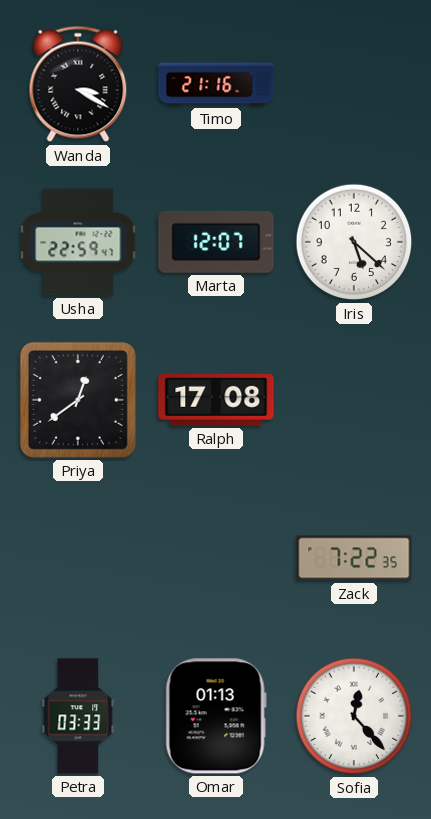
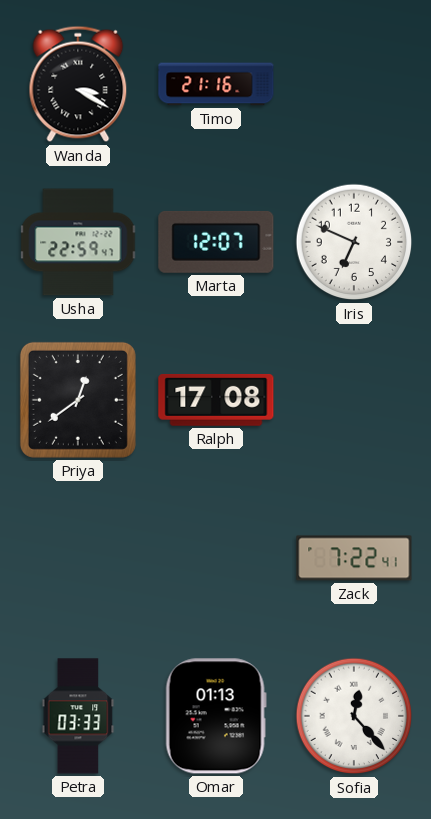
Iris: 5:22 -> 6:49
Zack: 7:22:35 -> 7:22:41
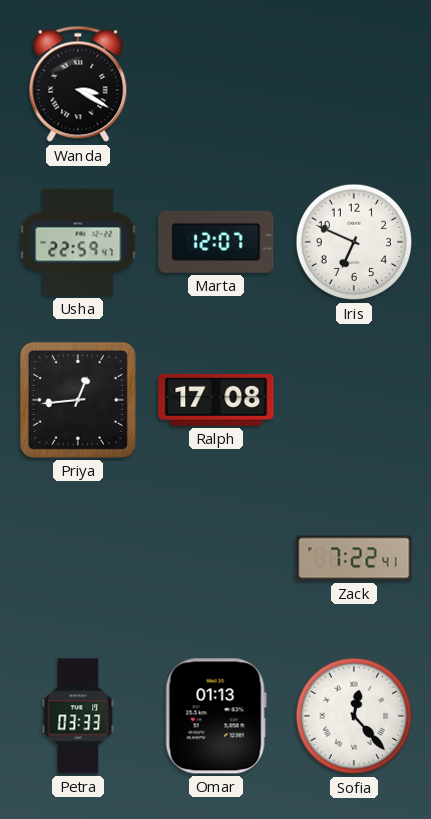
Timo: 21:16 -> none
Priya: 12:39 -> 12:44
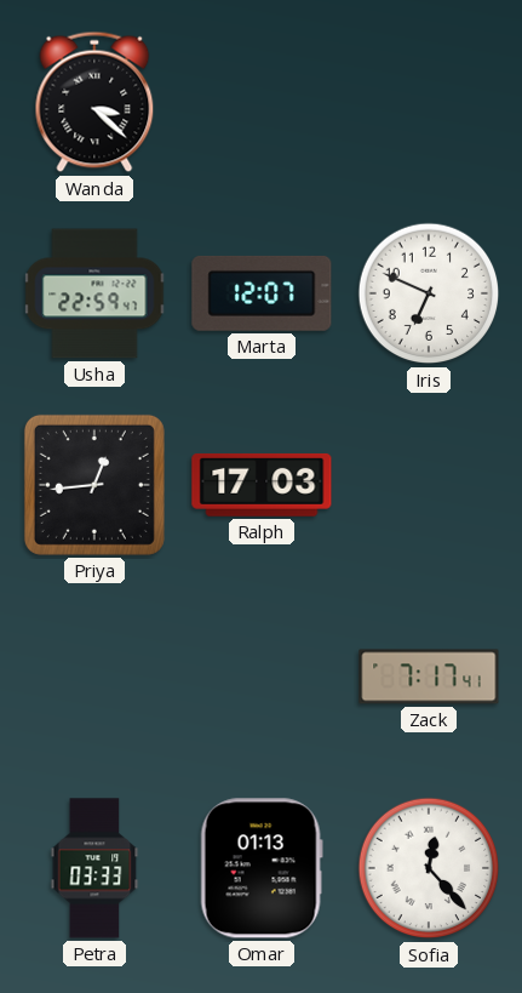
Wanda: 3:20 -> 3:22
Ralph: 17:08 -> 17:03
Zack: 7:22 -> 7:17
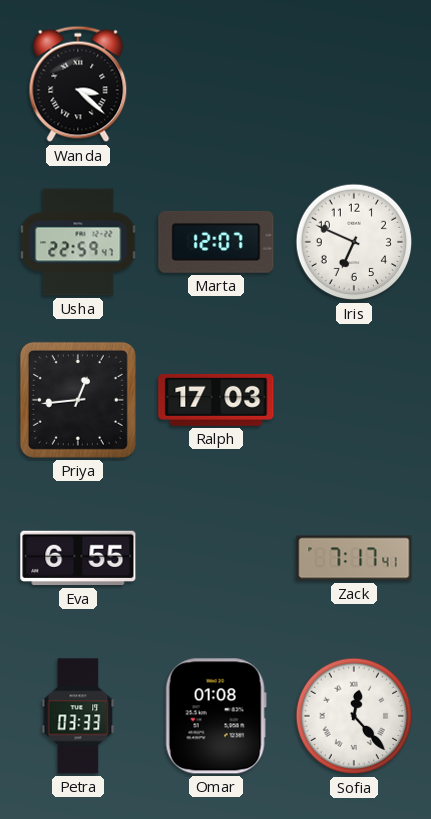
Eva: none -> 6:55
Omar: 01:13 -> 01:08
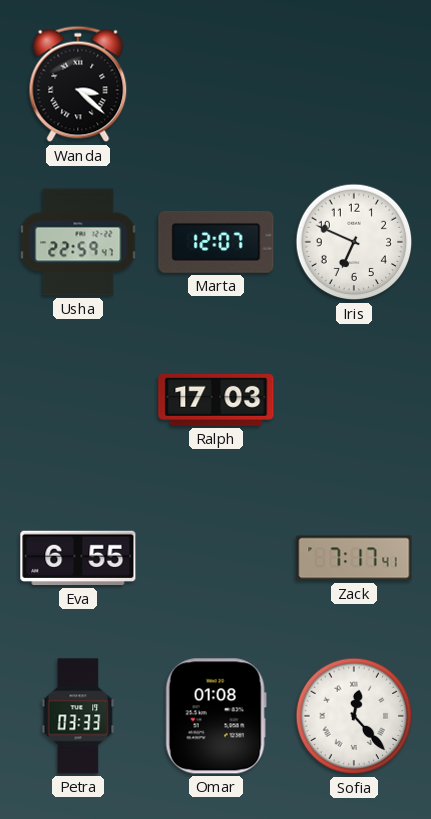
Priya: 12:44 -> none
